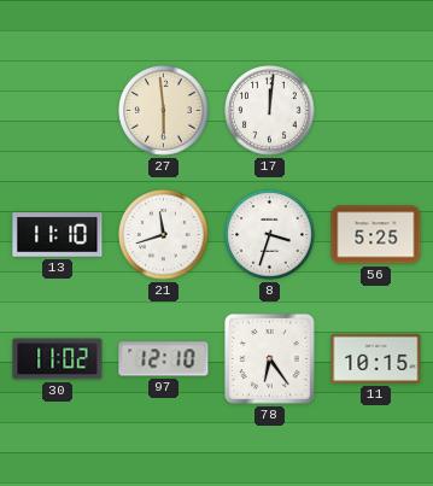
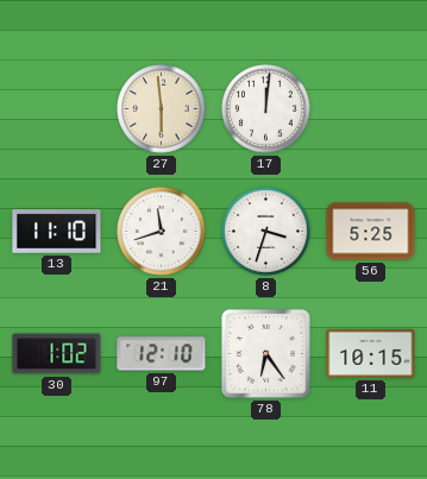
30: 11:02 -> 1:02
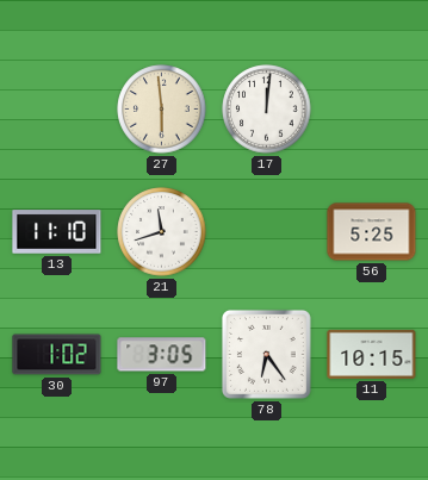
8: 3:33 -> none
97: 12:10 -> 3:05
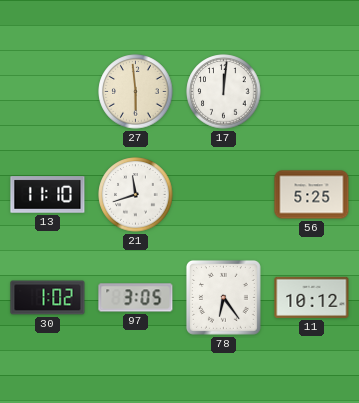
11: 10:15 -> 10:12
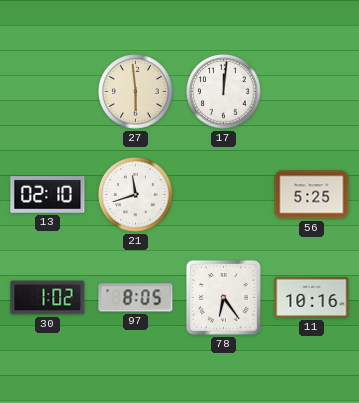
13: 11:10 -> 02:10
97: 3:05 -> 8:05
11: 10:12 -> 10:16
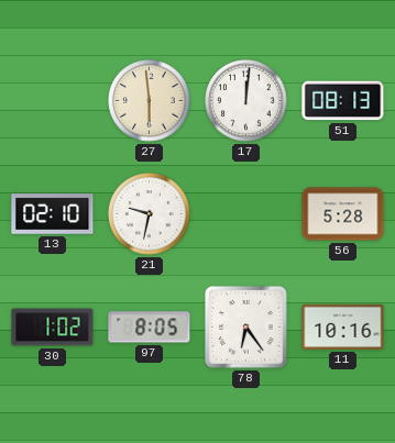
51: none -> 08:13
21: 11:42 -> 9:32
56: 5:25 -> 5:28
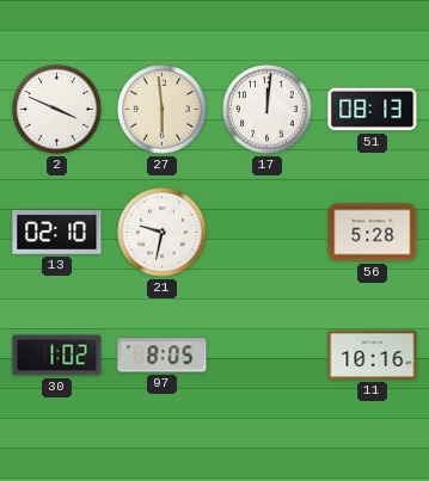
2: none -> 3:49
78: 6:24 -> none
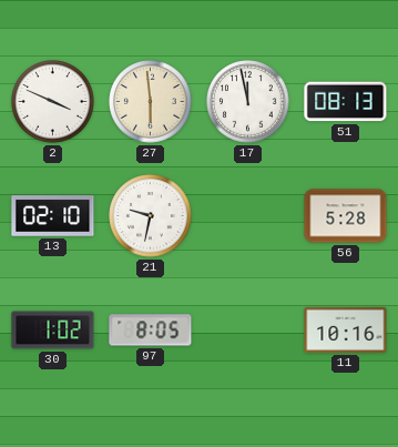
17: 12:01 -> 11:58
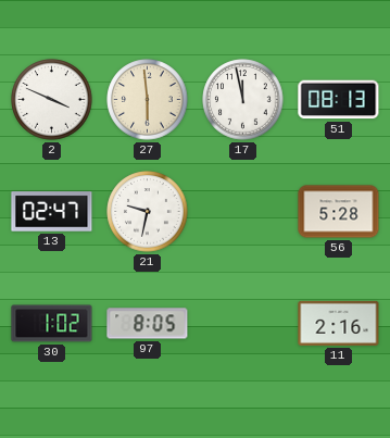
13: 02:10 -> 02:47
11: 10:16 -> 2:16
